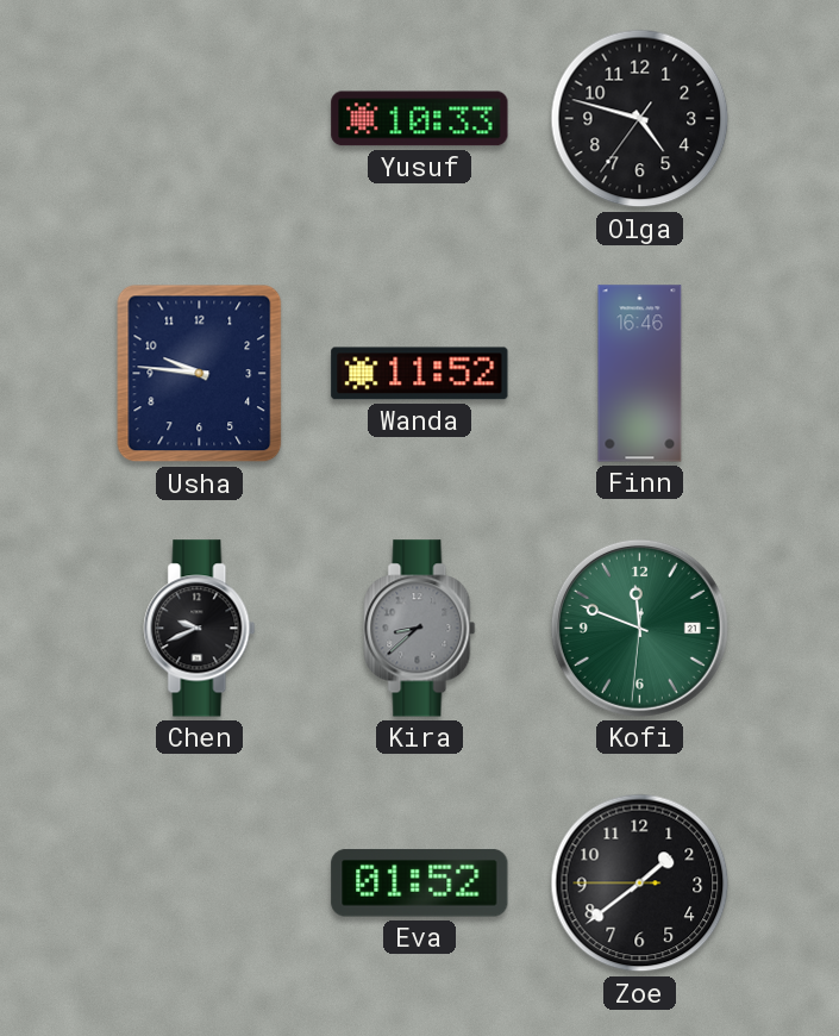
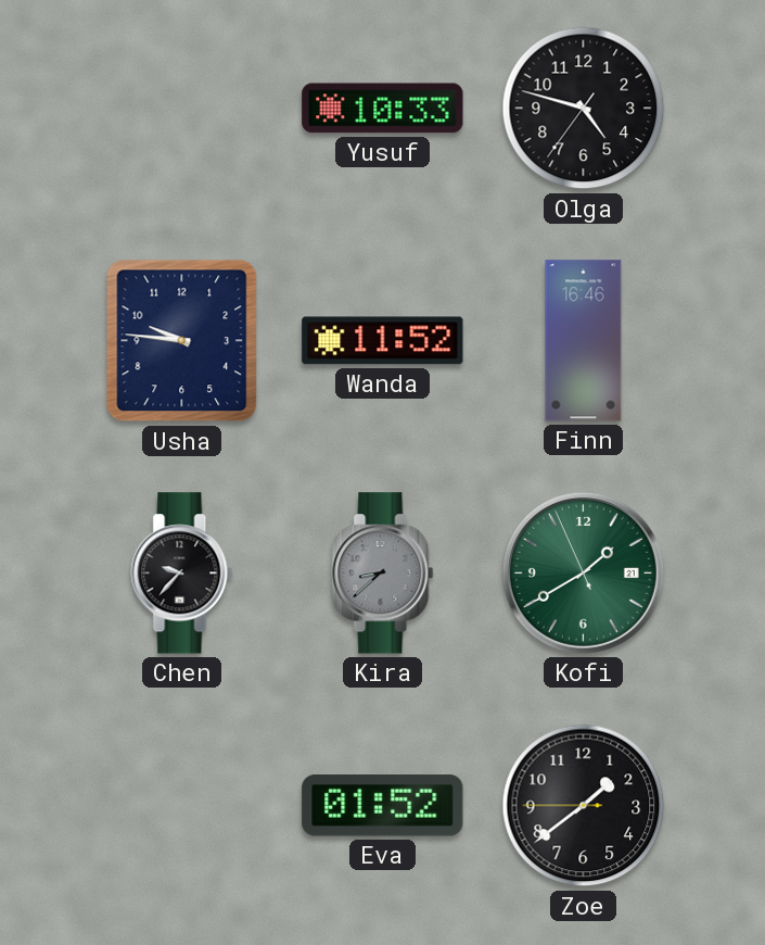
Chen: 9:41 -> 9:37
Kofi: 11:48 -> 1:39
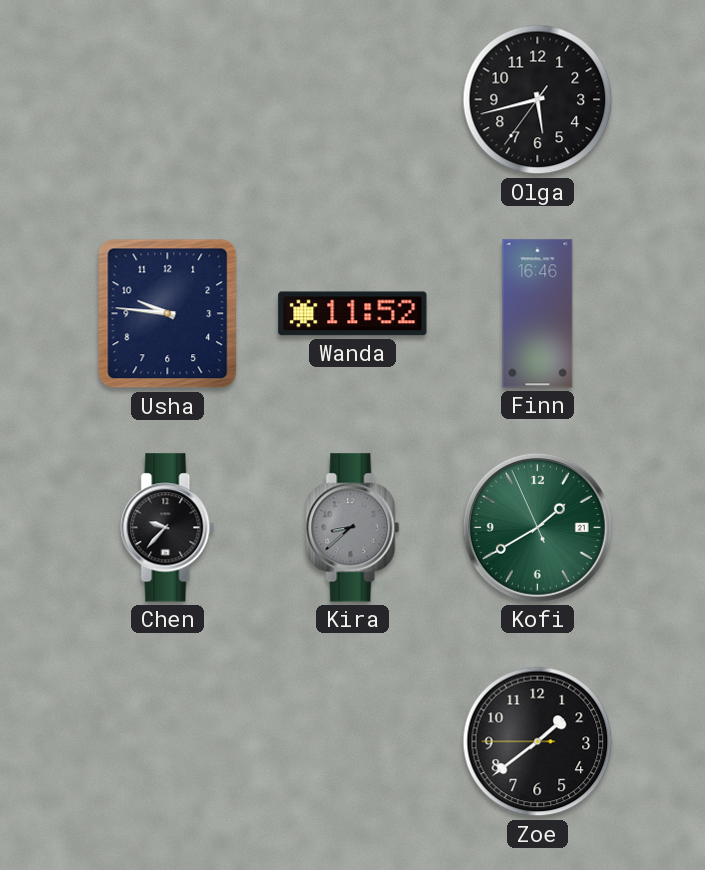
Yusuf: 10:33 -> none
Olga: 4:47 -> 5:42
Eva: 01:52 -> none
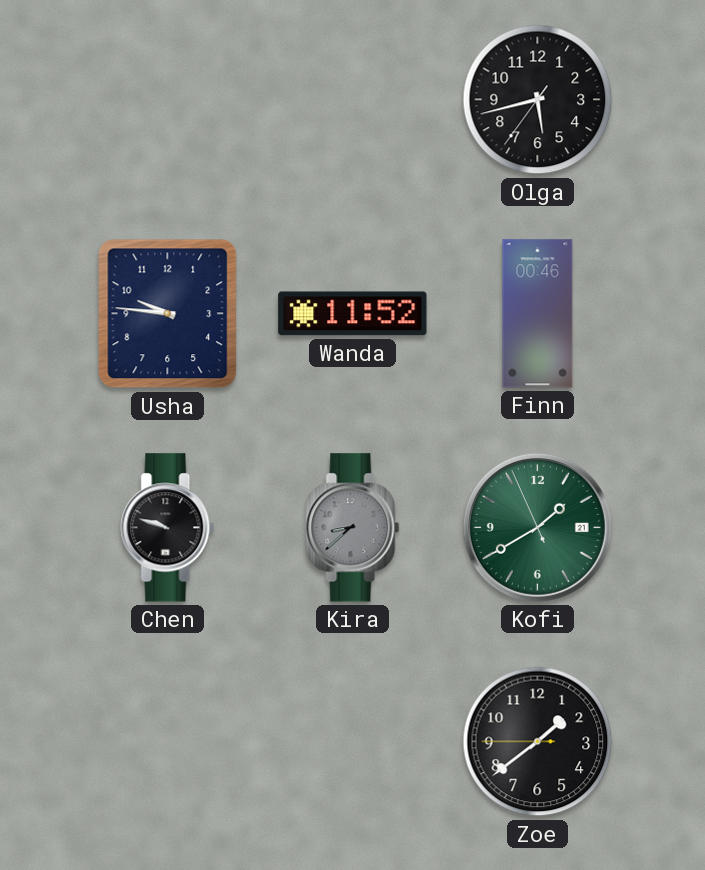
Finn: 16:46 -> 00:46
Chen: 9:37 -> 9:48
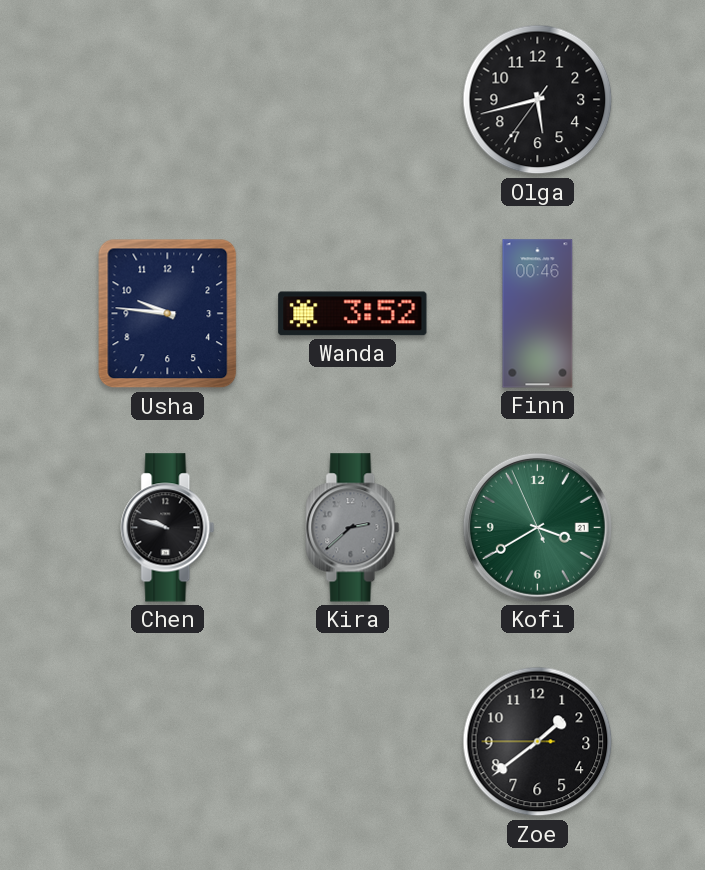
Wanda: 11:52 -> 3:52
Kira: 8:38 -> 2:38
Kofi: 1:39 -> 3:39
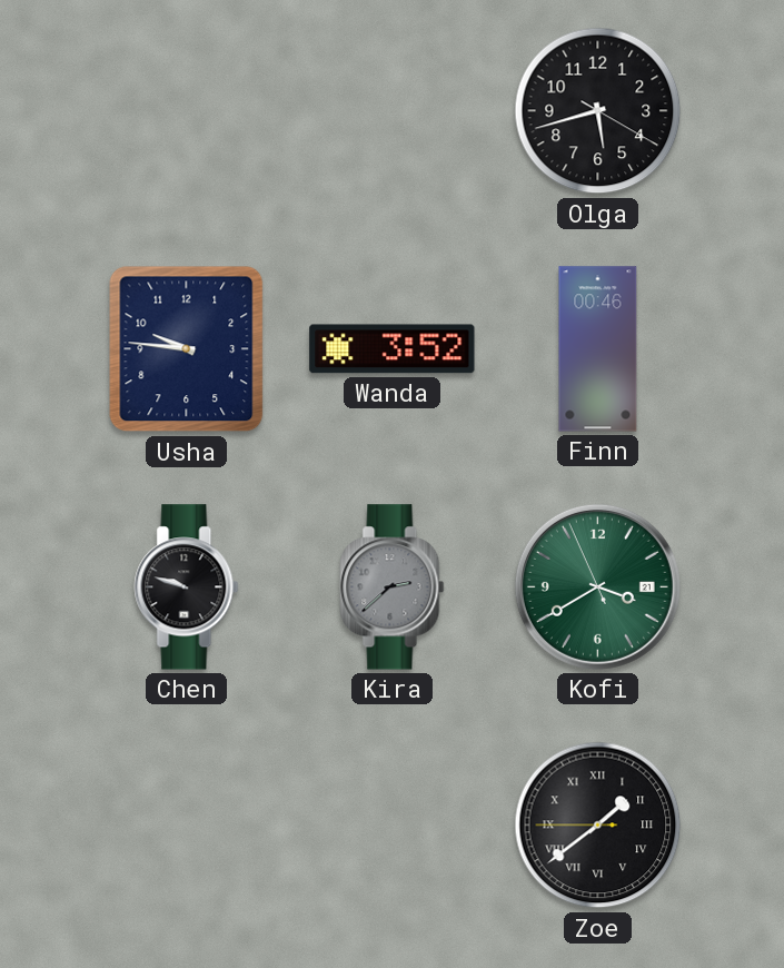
Olga: 5:42:36 -> 5:42:20
Zoe numerals: Arabic -> Roman
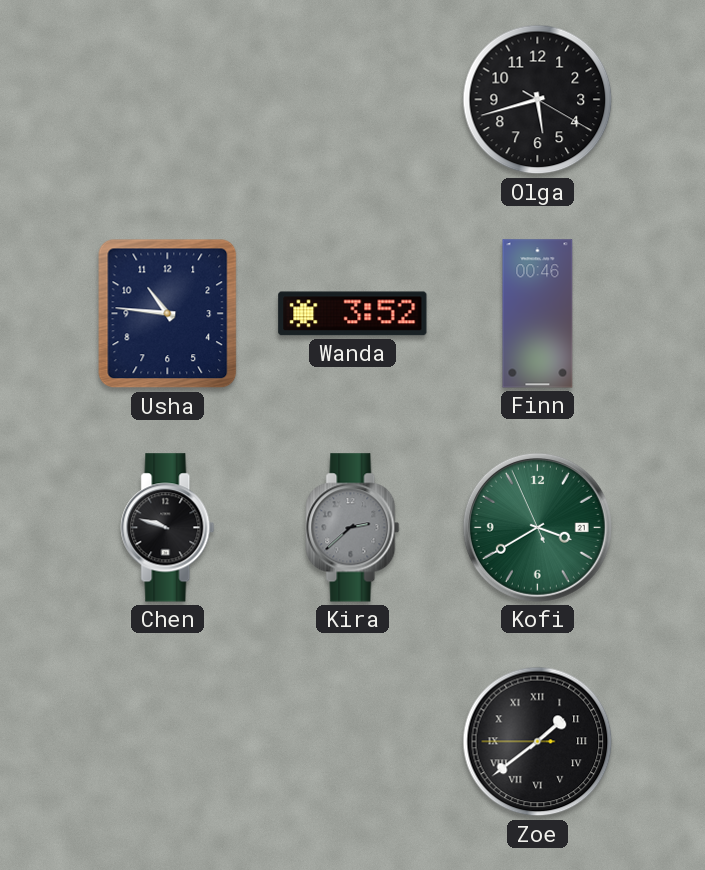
Usha: 9:46 -> 10:46
